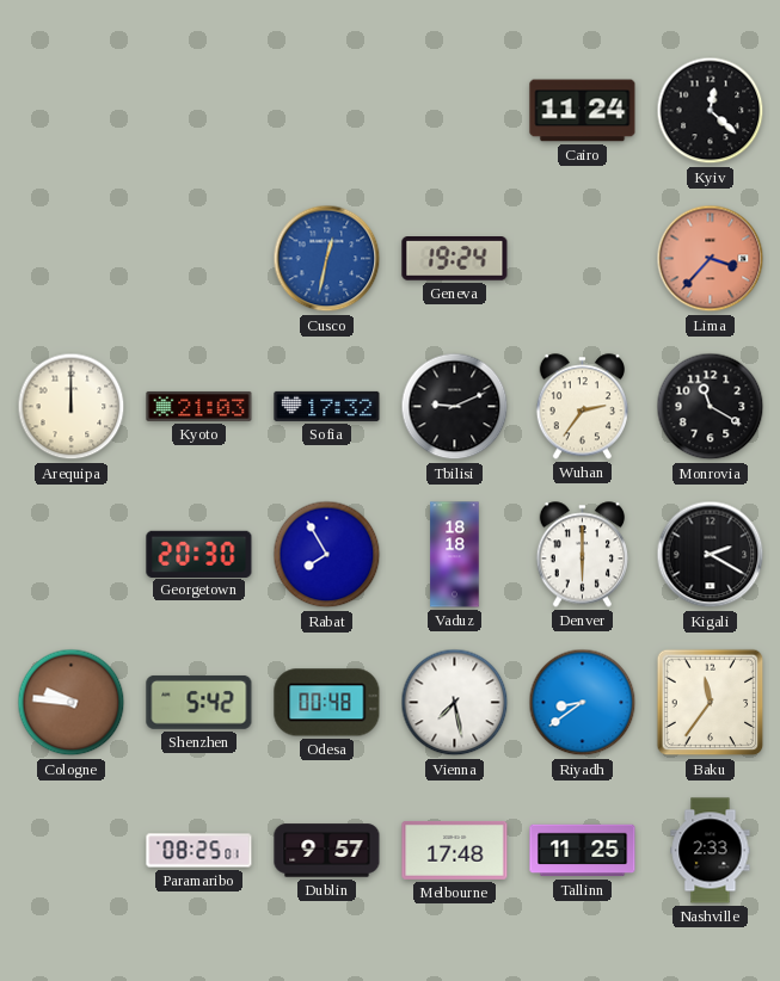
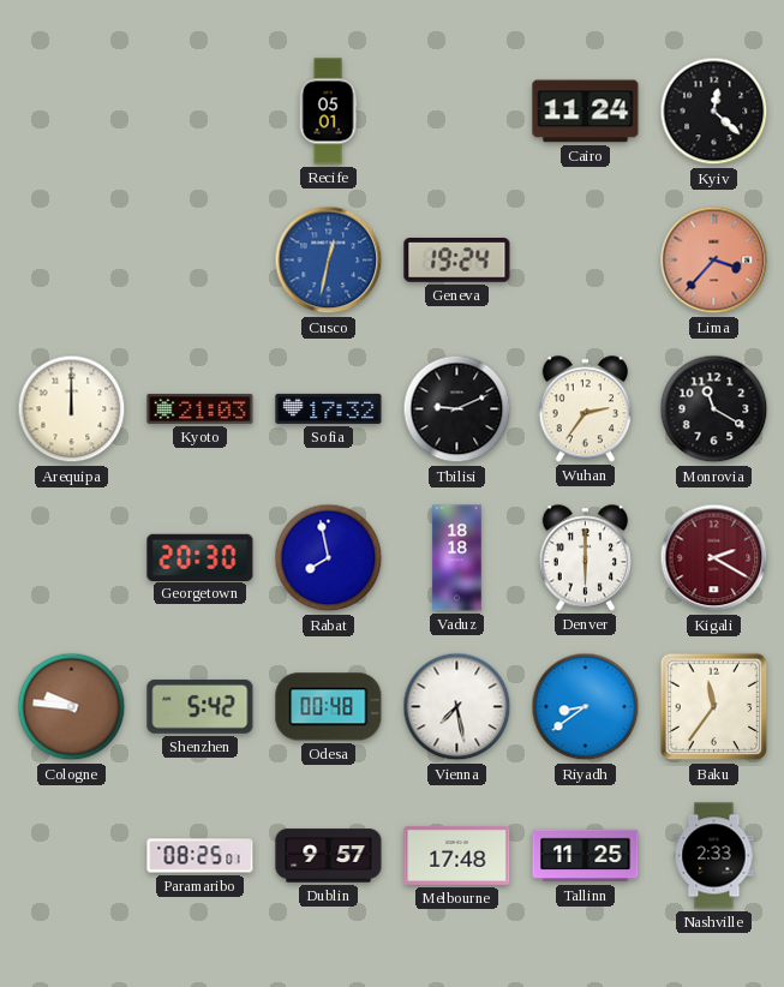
Recife: none -> 05:01
Rabat: 7:55 -> 7:58
Kigali dial: black -> burgundy
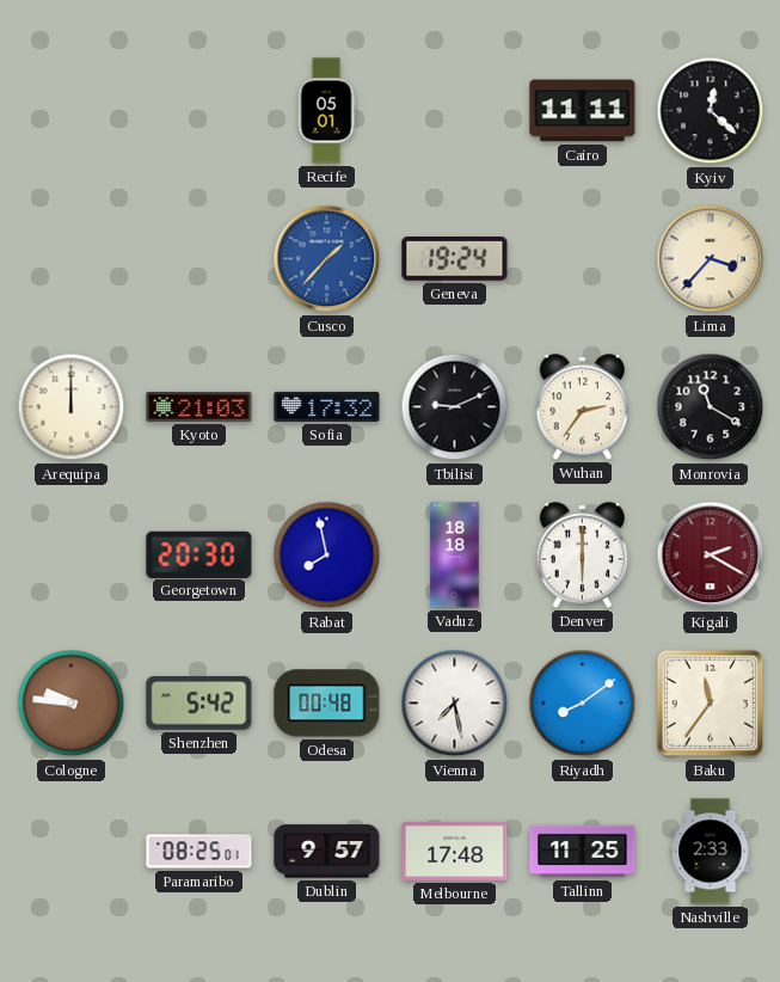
Cairo: 11:24 -> 11:11
Cusco: 12:32 -> 1:37
Lima dial: salmon -> cream
Riyadh: 8:39 -> 8:09
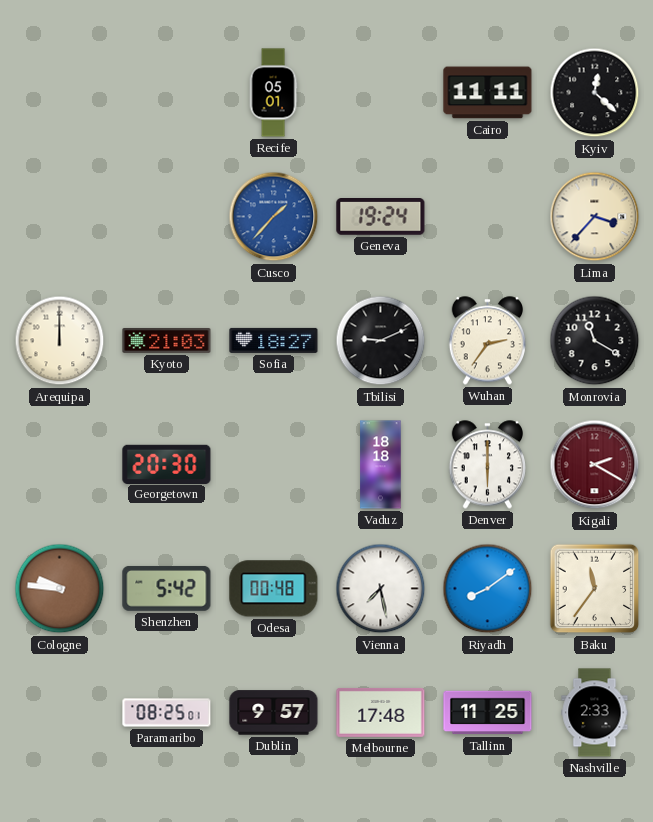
Sofia: 17:32 -> 18:27
Rabat: 7:58 -> none
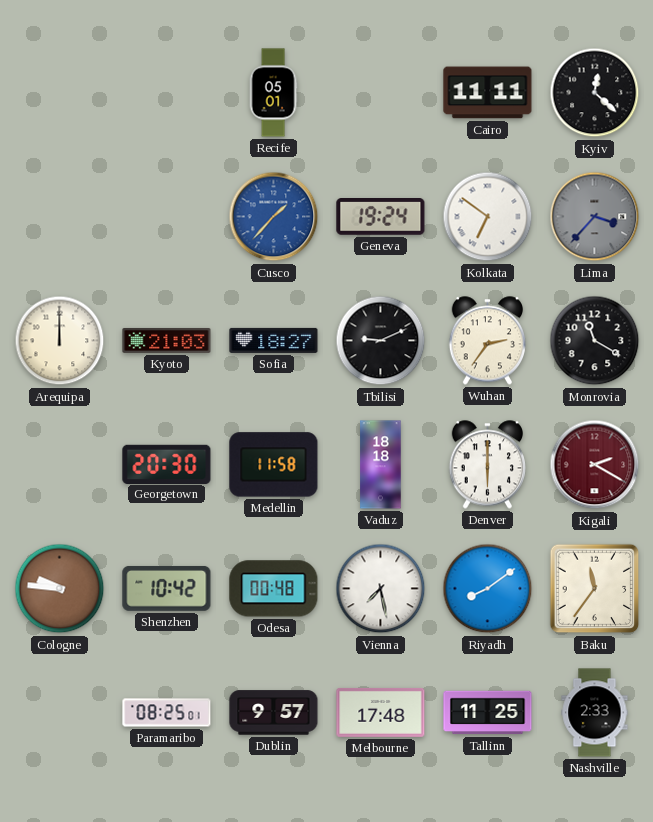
Kolkata: none -> 6:51
Lima dial: cream -> grey
Medellin: none -> 11:58
Shenzhen: 5:42 -> 10:42
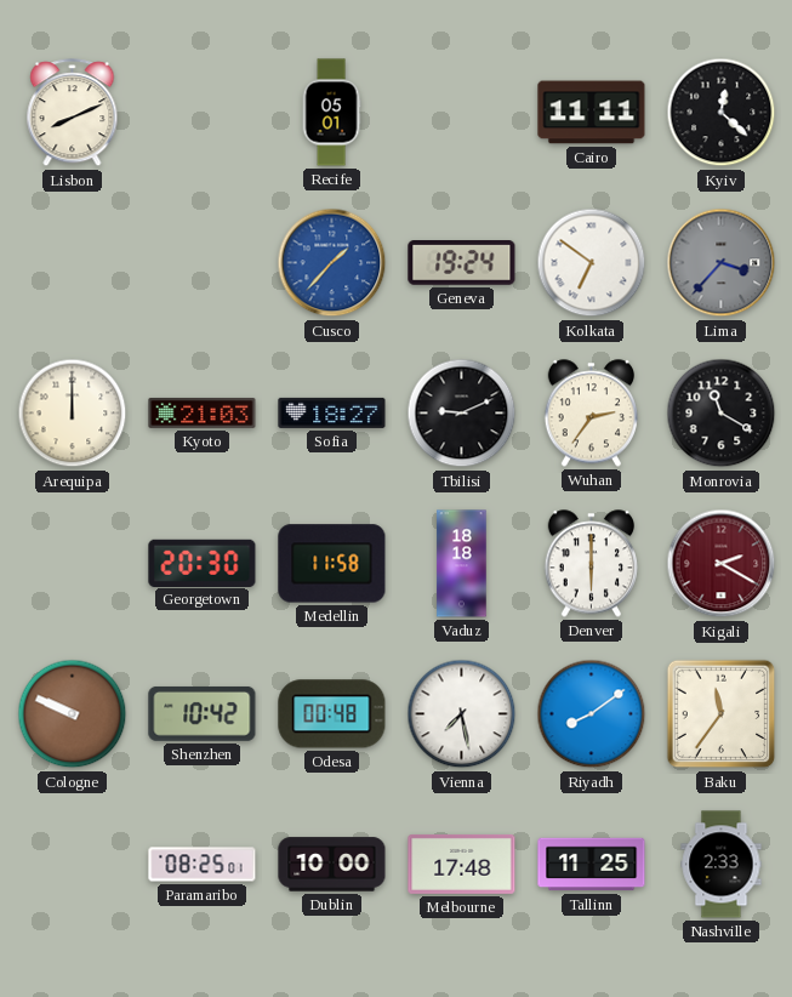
Lisbon: none -> 8:11
Cologne: 9:46 -> 9:49
Dublin: 9:57 -> 10:00
